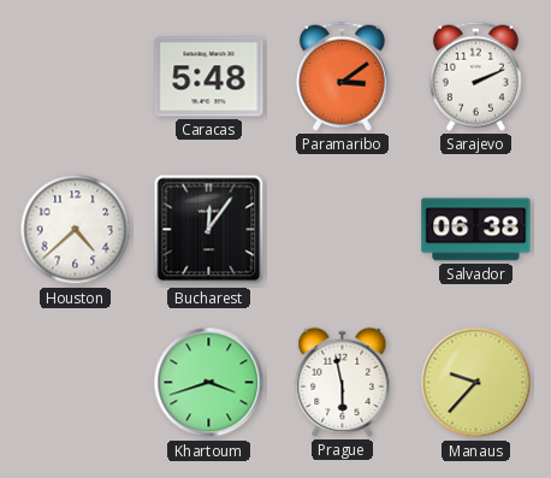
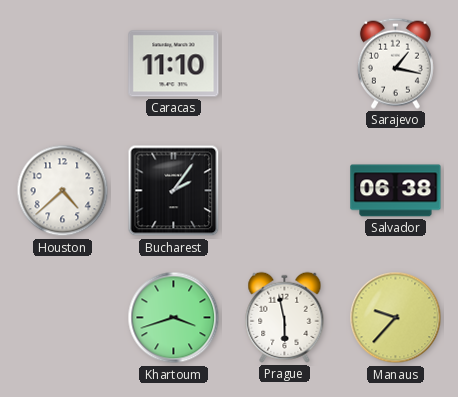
Caracas: 5:48 -> 11:10
Paramaribo: 3:09 -> none
Sarajevo: 2:11 -> 1:17
Bucharest: 12:06 -> 2:06
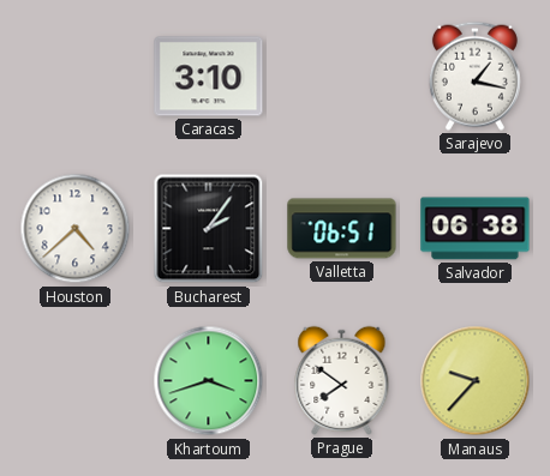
Caracas: 11:10 -> 3:10
Valletta: none -> 06:51
Prague: 5:58 -> 7:51
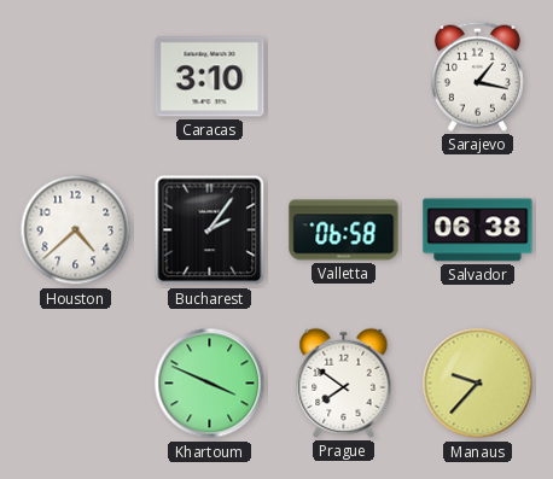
Valletta: 06:51 -> 06:58
Khartoum: 3:42 -> 3:49
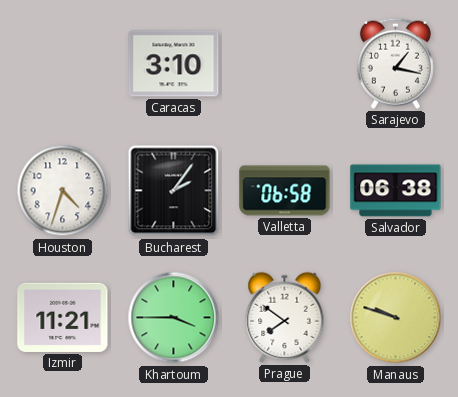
Houston: 4:38 -> 4:33
Izmir: none -> 11:21
Khartoum: 3:49 -> 3:45
Manaus: 9:37 -> 9:48
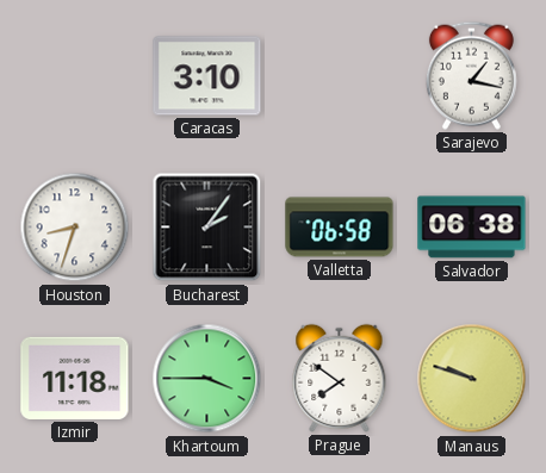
Houston: 4:33 -> 8:33
Izmir: 11:21 -> 11:18
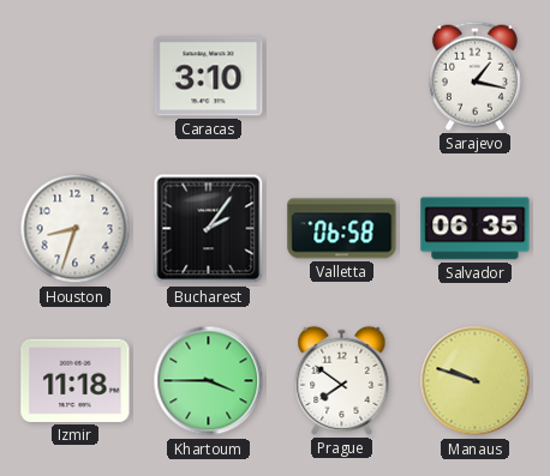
Salvador: 06:38 -> 06:35
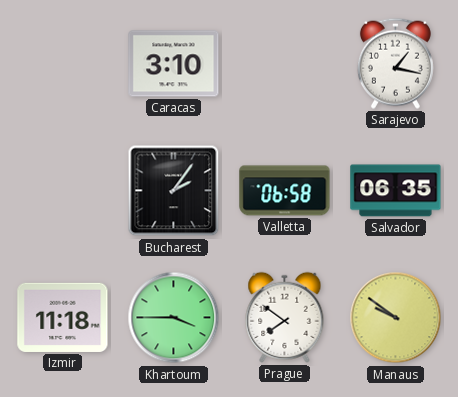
Houston: 8:33 -> none
Manaus: 9:48 -> 9:51
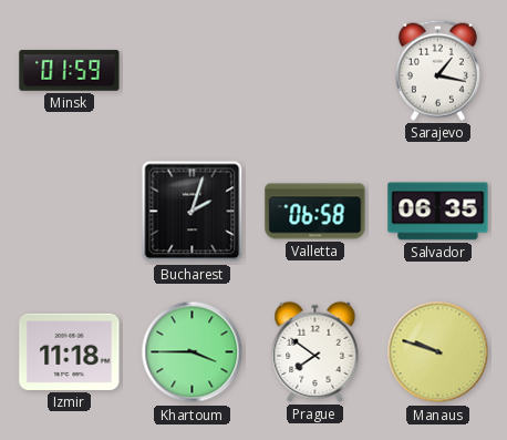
Minsk: none -> 01:59
Caracas: 3:10 -> none
Bucharest: 2:06 -> 2:03
Manaus: 9:51 -> 9:48
